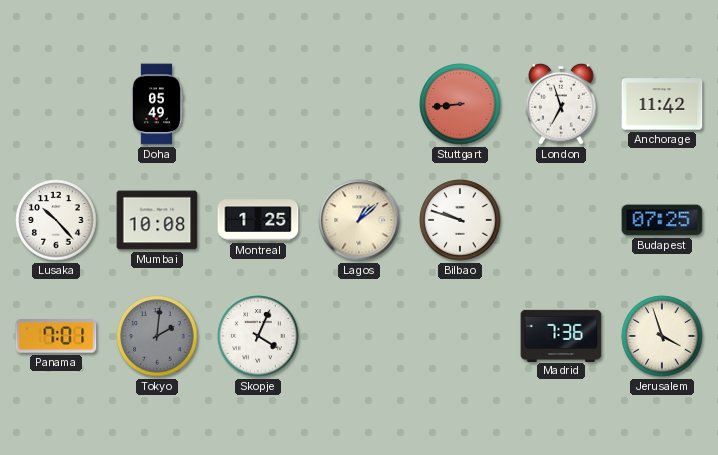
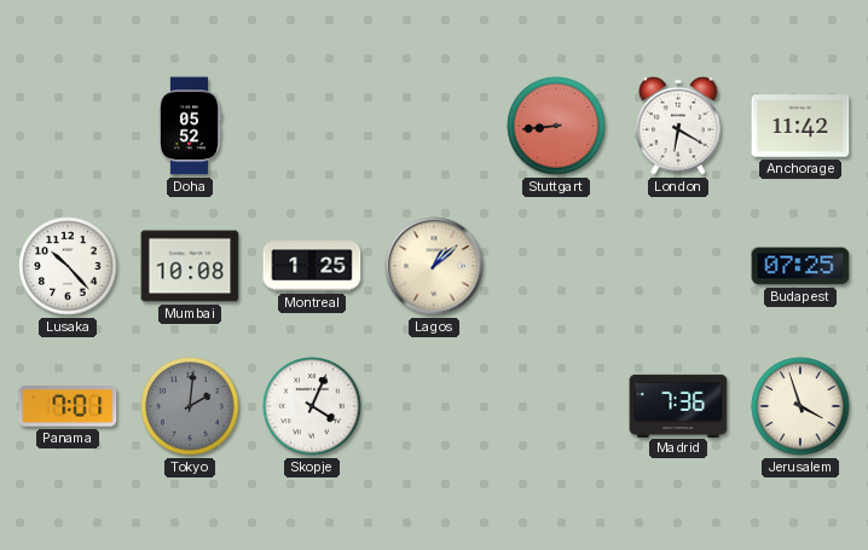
Doha: 05:49 -> 05:52
London: 6:57 -> 6:20
Bilbao: 9:48 -> none
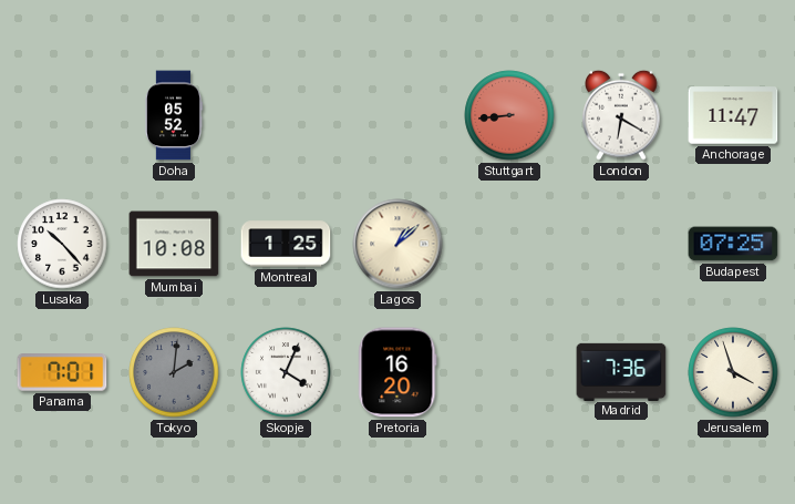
Anchorage: 11:42 -> 11:47
Pretoria: none -> 16:20
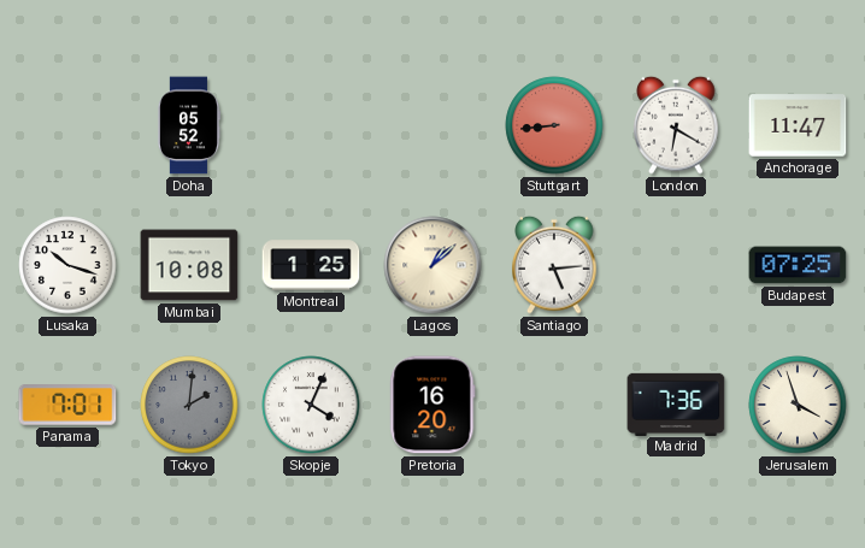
Lusaka: 10:23 -> 10:18
Santiago: none -> 5:14
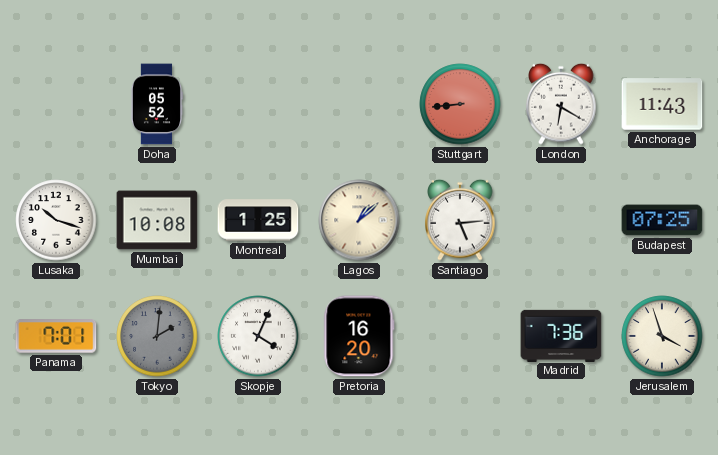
Anchorage: 11:47 -> 11:43
